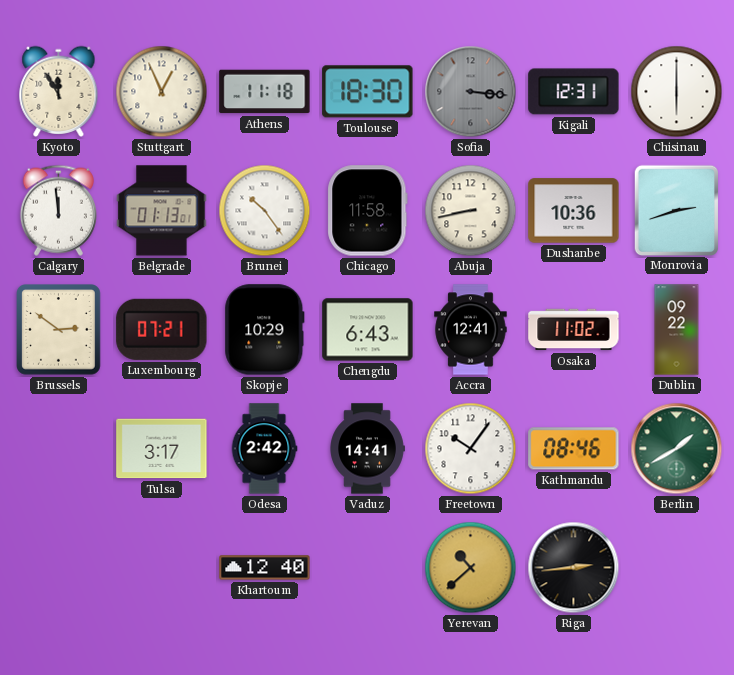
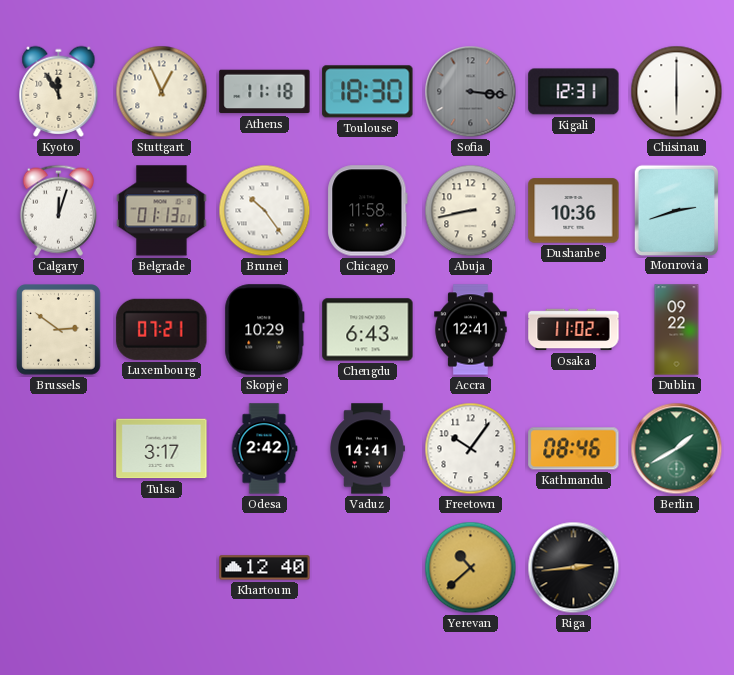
Calgary: 11:59 -> 12:03
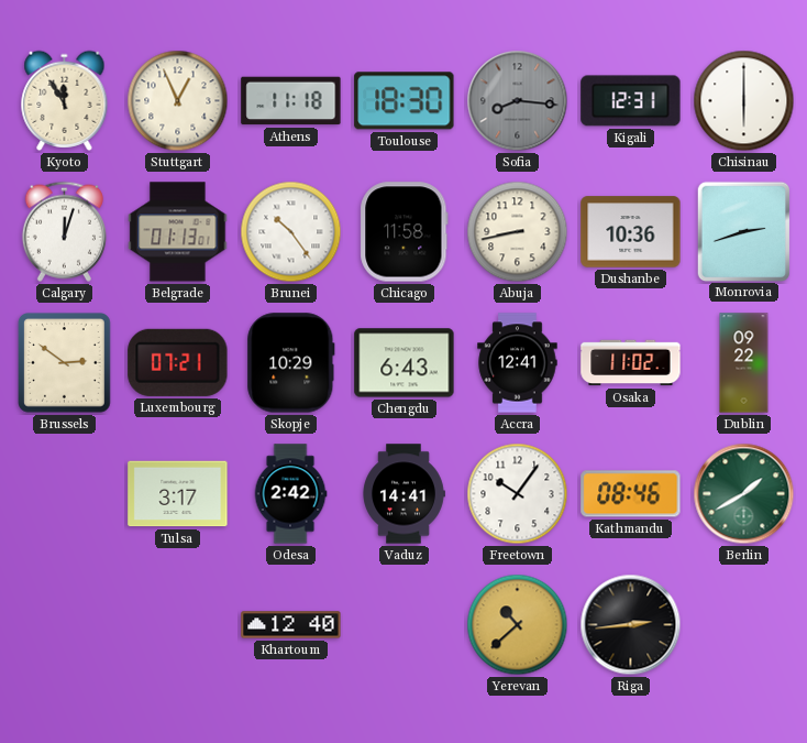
Sofia: 3:16 -> 8:16
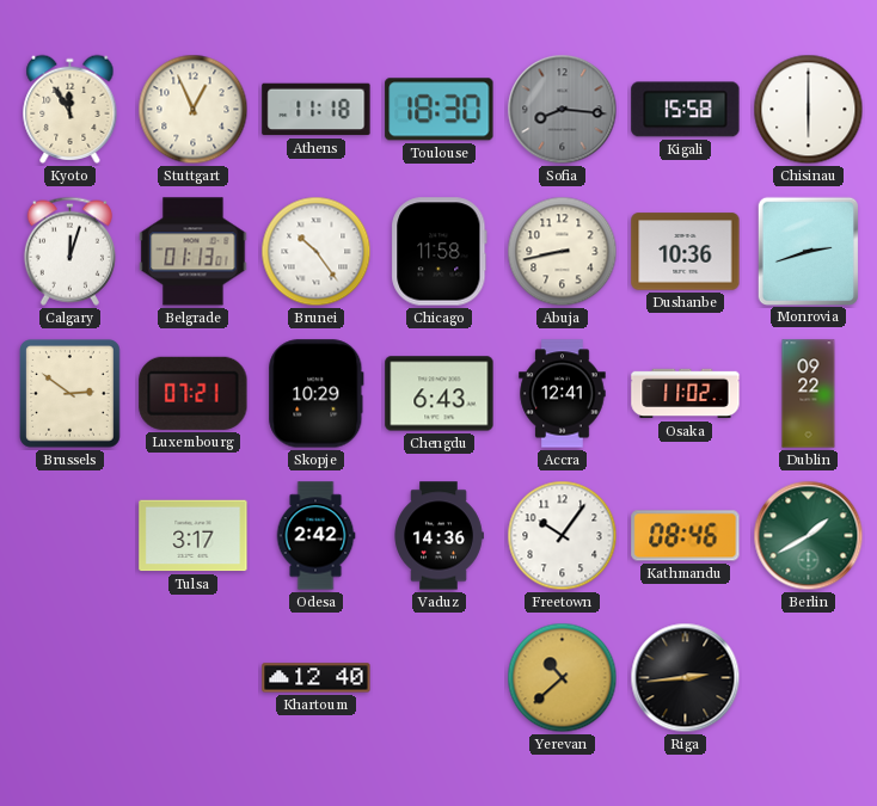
Kigali: 12:31 -> 15:58
Vaduz: 14:41 -> 14:36
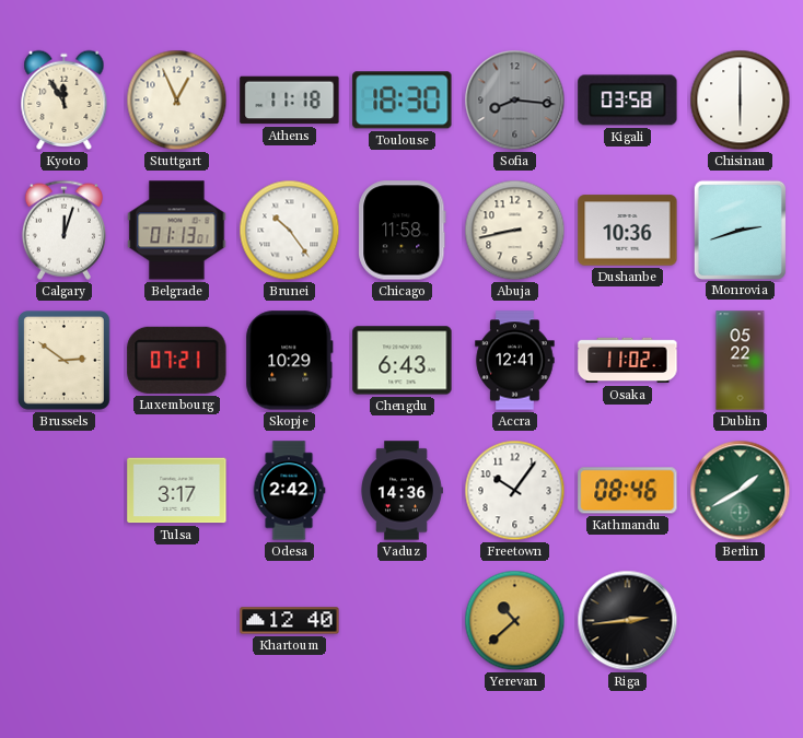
Kigali: 15:58 -> 03:58
Dublin: 09:22 -> 05:22
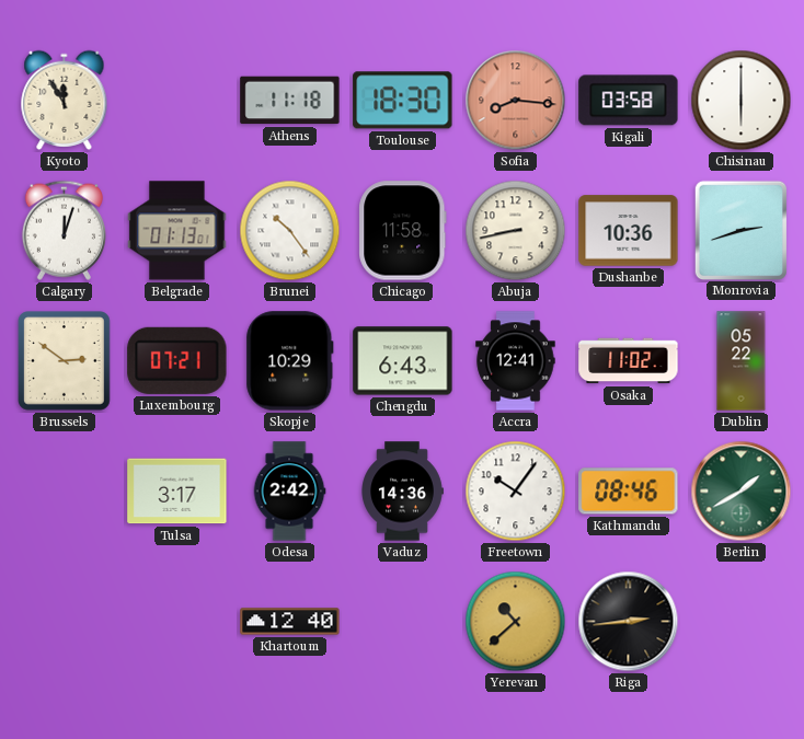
Stuttgart: 12:56 -> none
Sofia dial: grey -> salmon
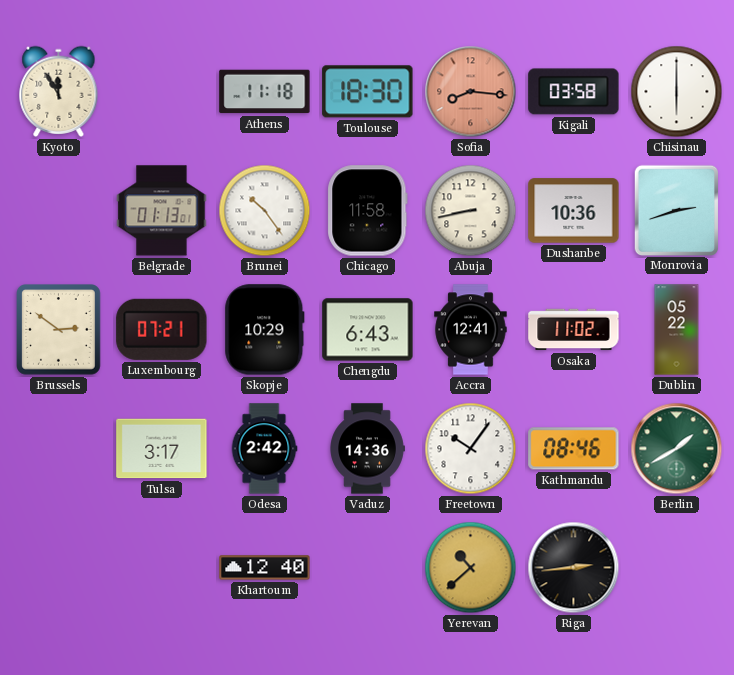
Calgary: 12:03 -> none
